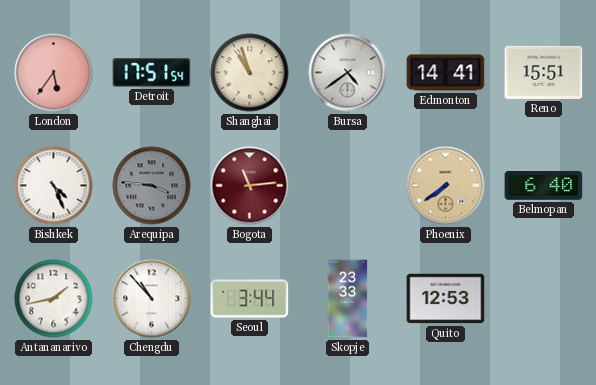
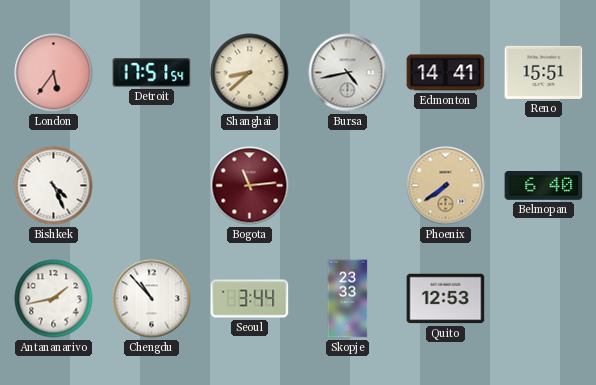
Shanghai: 10:57 -> 8:38
Bursa: 4:39 -> 4:43
Arequipa: 3:46 -> none
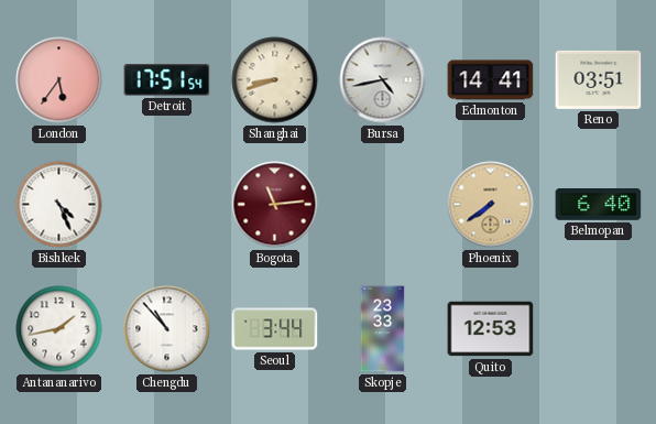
Shanghai: 8:38 -> 8:42
Reno: 15:51 -> 03:51
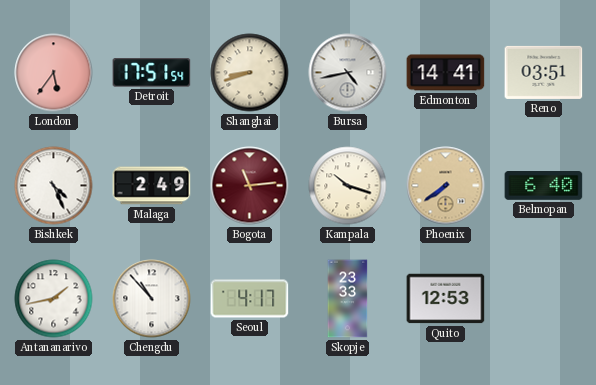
Malaga: none -> 2:49
Kampala: none -> 10:18
Seoul: 3:44 -> 4:17
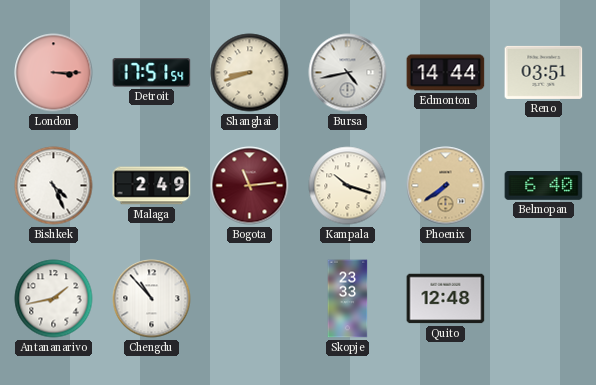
London: 5:36 -> 3:15
Edmonton: 14:41 -> 14:44
Seoul: 4:17 -> none
Quito: 12:53 -> 12:48
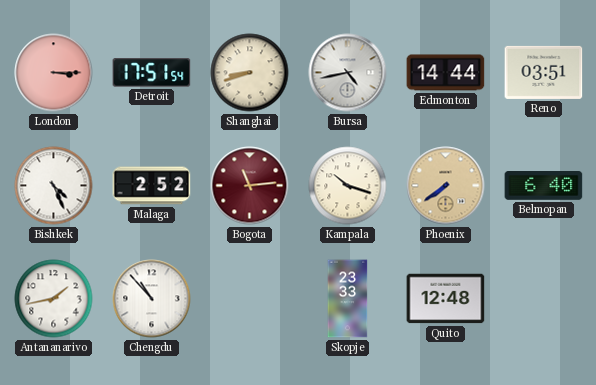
Malaga: 2:49 -> 2:52
